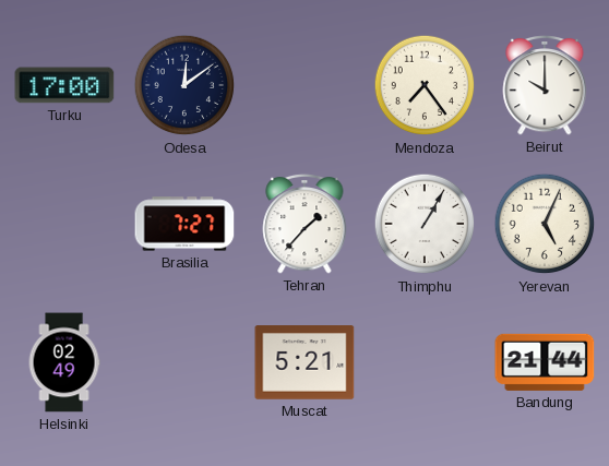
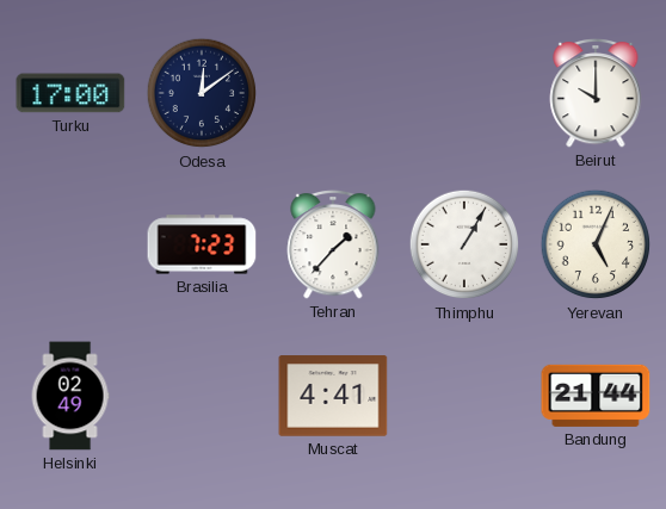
Mendoza: 7:24 -> none
Brasilia: 7:27 -> 7:23
Muscat: 5:21 -> 4:41
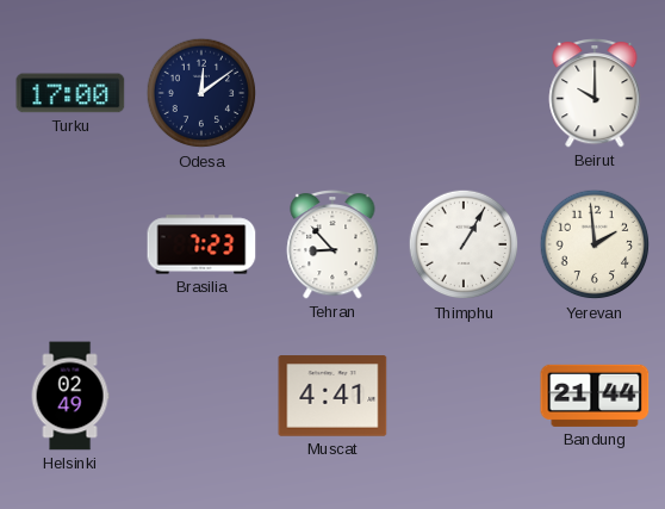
Tehran: 1:37 -> 8:53
Yerevan: 5:04 -> 1:59
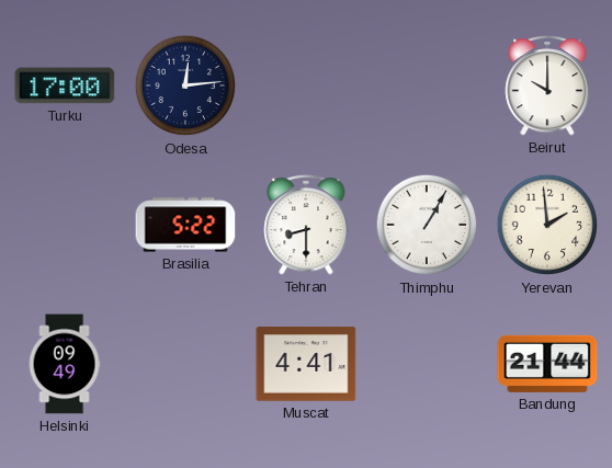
Odesa: 12:09 -> 12:14
Brasilia: 7:23 -> 5:22
Tehran: 8:53 -> 8:30
Helsinki: 02:49 -> 09:49
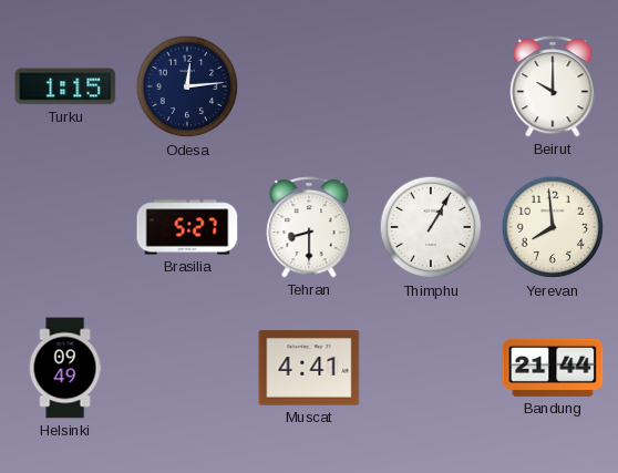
Turku: 17:00 -> 1:15
Brasilia: 5:22 -> 5:27
Yerevan: 1:59 -> 7:59
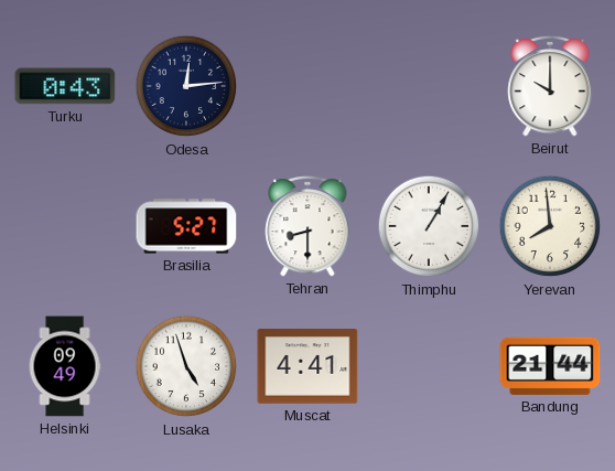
Turku: 1:15 -> 0:43
Lusaka: none -> 4:57
